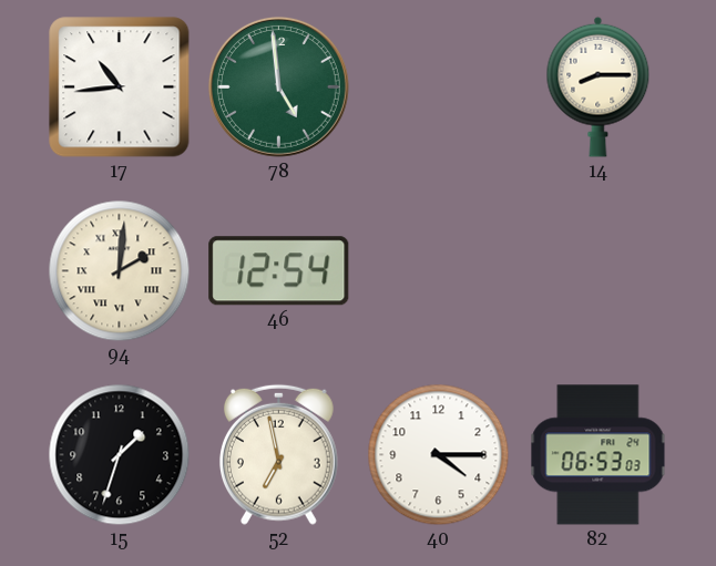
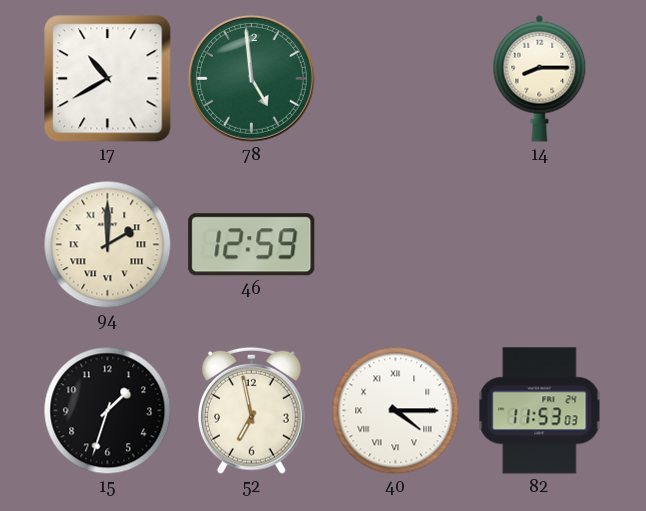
17: 10:44 -> 10:40
94: 2:01 -> 2:00
46: 12:54 -> 12:59
40 numerals: Arabic -> Roman
82: 06:53 -> 11:53
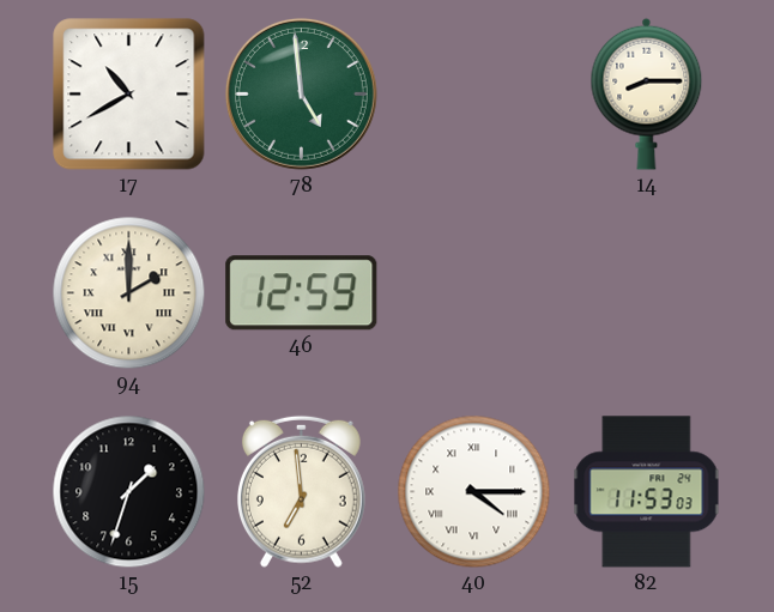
52: 6:58 -> 6:59
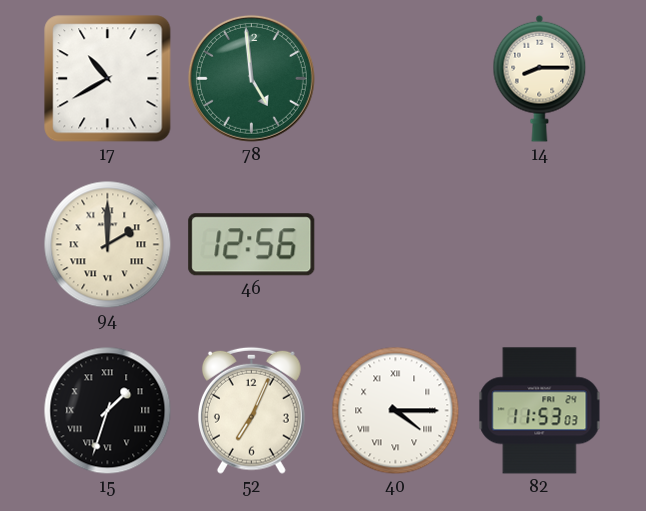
46: 12:59 -> 12:56
15 numerals: Arabic -> Roman
52: 6:59 -> 7:04
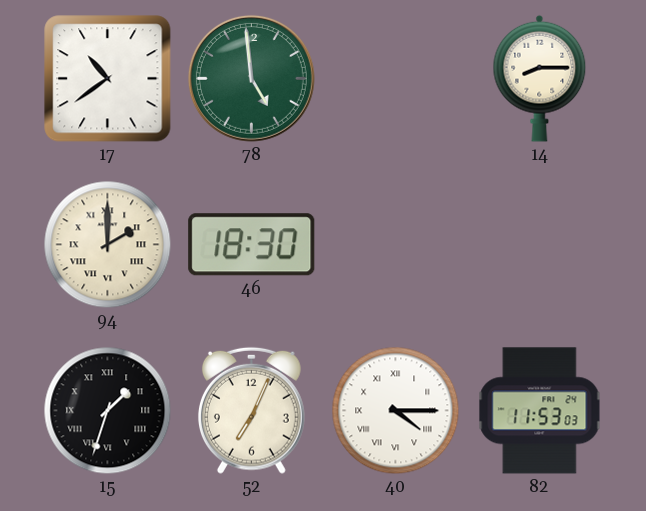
17: 10:40 -> 10:39
46: 12:56 -> 18:30
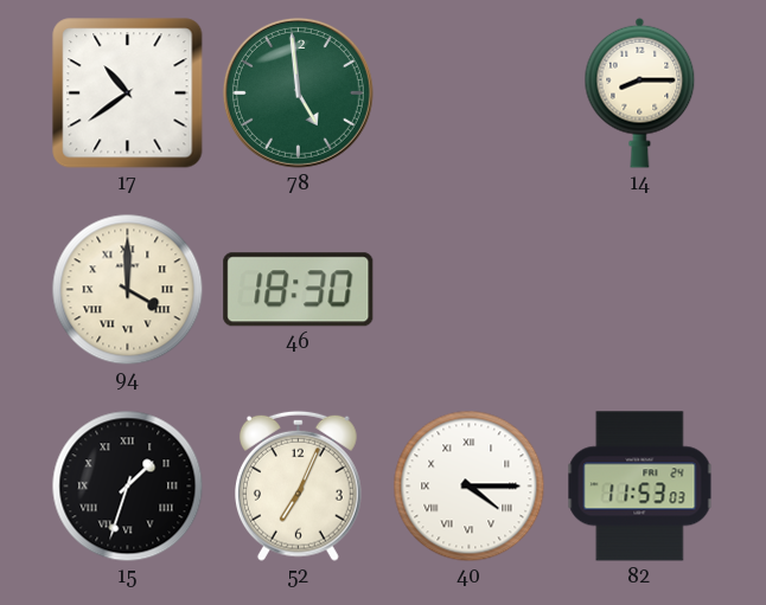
94: 2:00 -> 4:00
